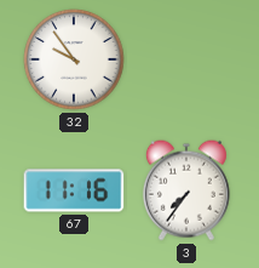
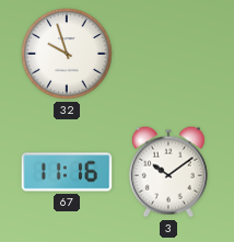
32: 9:54 -> 9:57
3: 7:36 -> 10:09
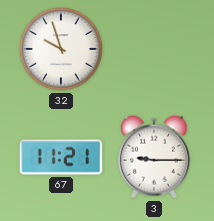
67: 11:16 -> 11:21
3: 10:09 -> 9:15
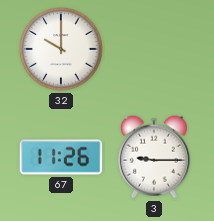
32: 9:57 -> 10:00
67: 11:21 -> 11:26
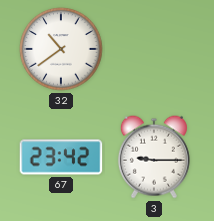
32: 10:00 -> 10:39
67: 11:26 -> 23:42
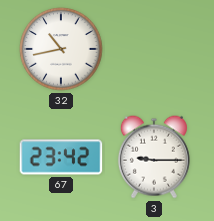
32: 10:39 -> 10:43
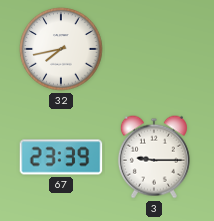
32: 10:43 -> 7:43
67: 23:42 -> 23:39
